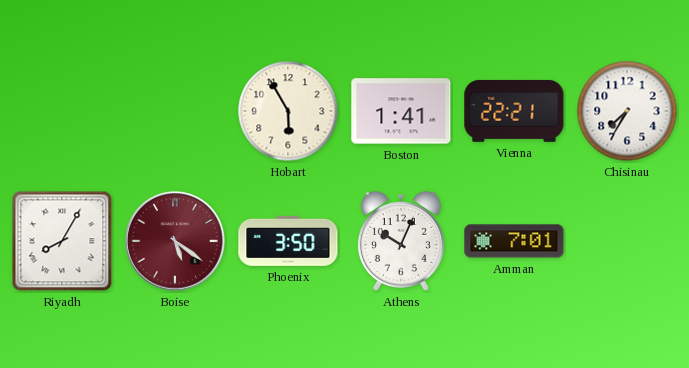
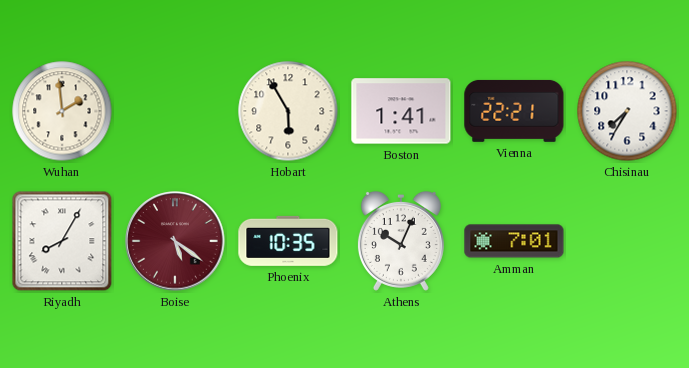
Wuhan: none -> 1:59
Phoenix: 3:50 -> 10:35
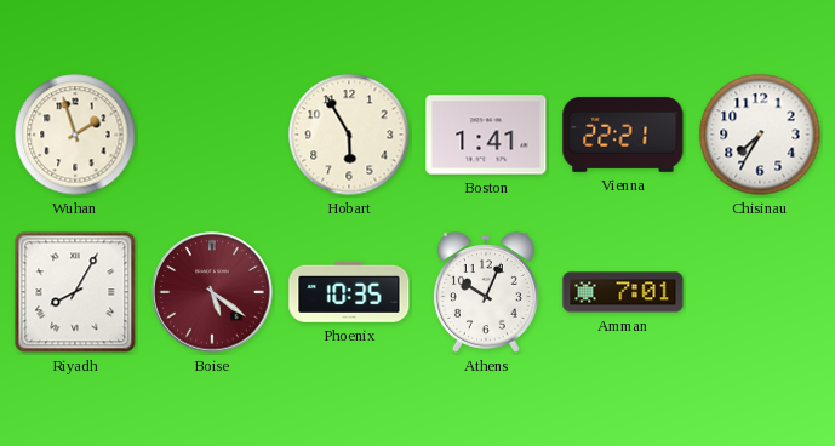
Wuhan: 1:59 -> 1:57
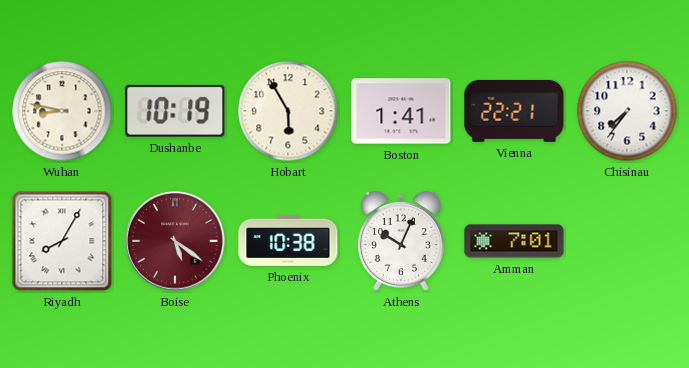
Wuhan: 1:57 -> 8:47
Dushanbe: none -> 10:19
Chisinau: 7:35 -> 7:36
Phoenix: 10:35 -> 10:38
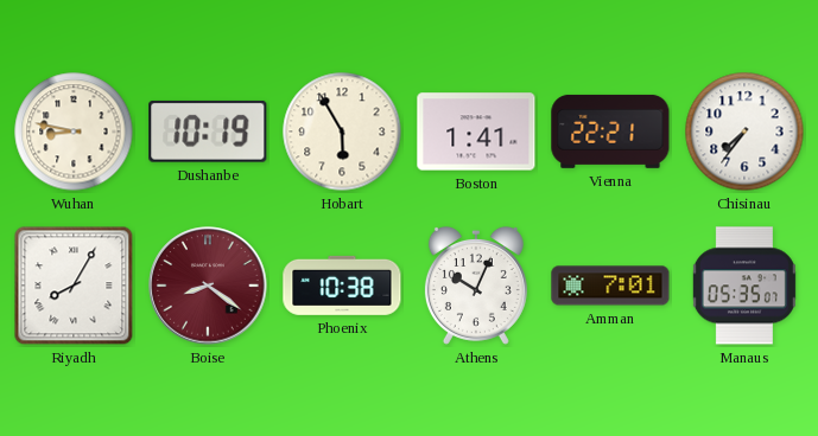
Boise: 5:21 -> 8:21
Manaus: none -> 05:35
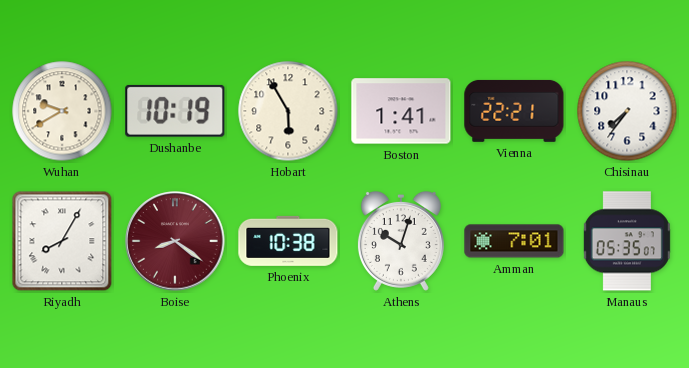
Wuhan: 8:47 -> 9:40
Athens: 10:04 -> 10:03
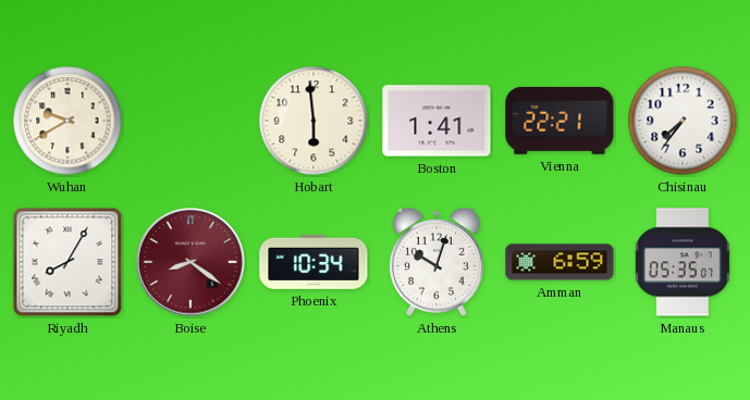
Dushanbe: 10:19 -> none
Hobart: 5:55 -> 5:59
Phoenix: 10:38 -> 10:34
Amman: 7:01 -> 6:59
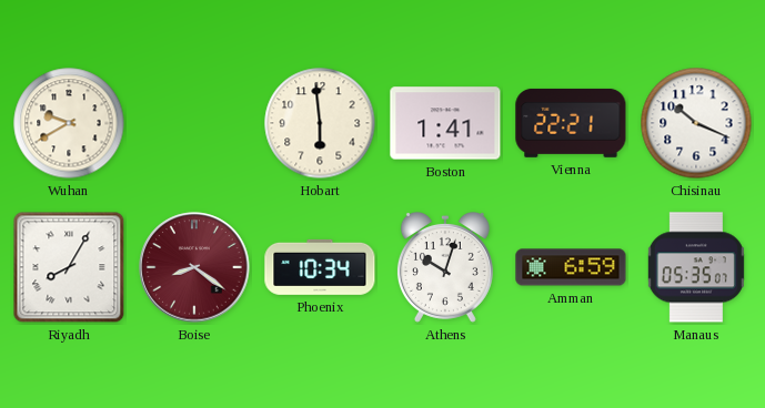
Chisinau: 7:36 -> 10:19
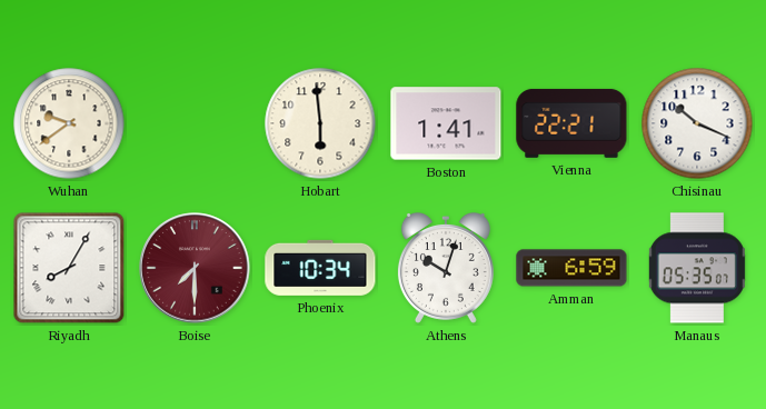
Wuhan: 9:40 -> 9:39
Boise: 8:21 -> 7:30
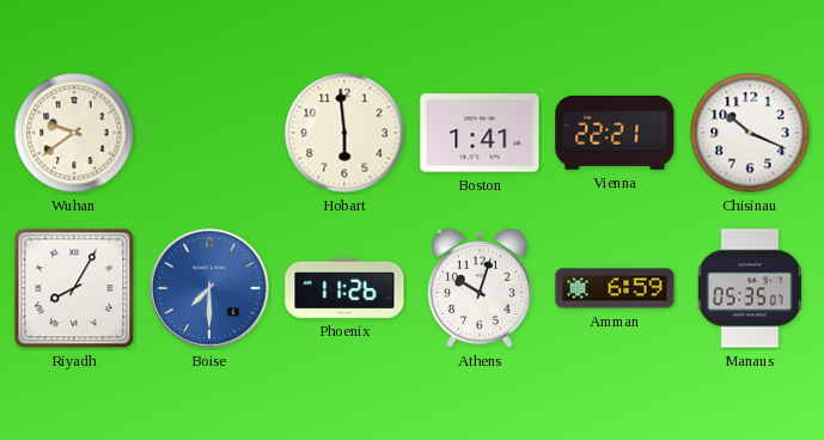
Boise dial: burgundy -> blue
Phoenix: 10:34 -> 11:26
